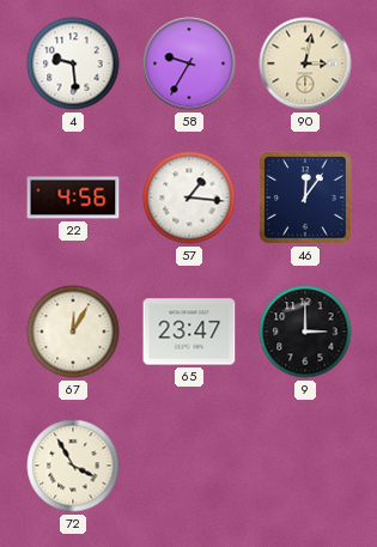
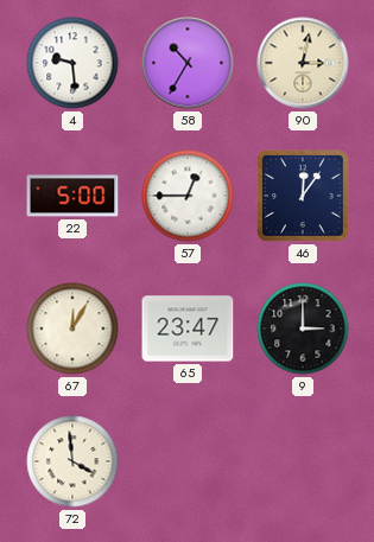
58: 9:35 -> 10:35
22: 4:56 -> 5:00
57: 1:16 -> 12:45
72: 3:55 -> 3:59
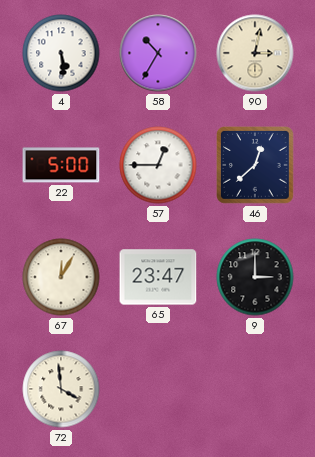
4: 9:29 -> 5:29
46: 12:06 -> 12:38
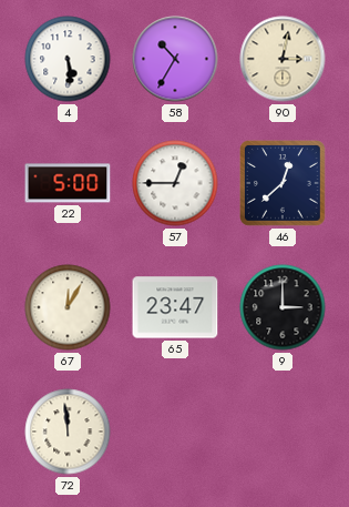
72: 3:59 -> 11:59
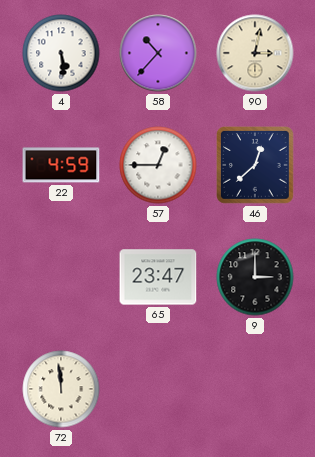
58: 10:35 -> 10:37
22: 5:00 -> 4:59
67: 12:05 -> none
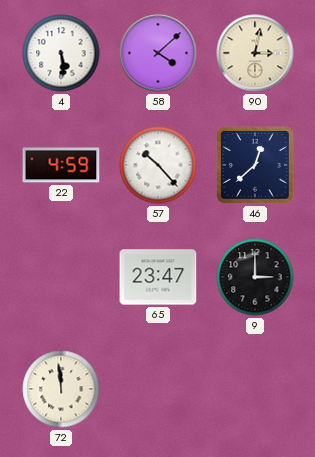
58: 10:37 -> 4:08
57: 12:45 -> 10:23
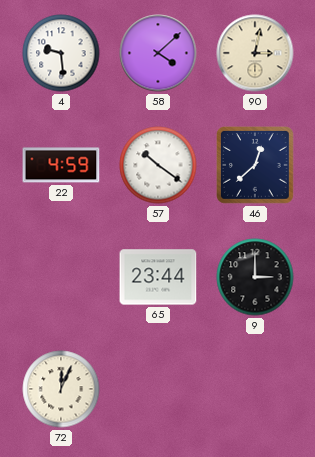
4: 5:29 -> 9:29
57: 10:23 -> 10:21
65: 23:47 -> 23:44
72: 11:59 -> 12:04
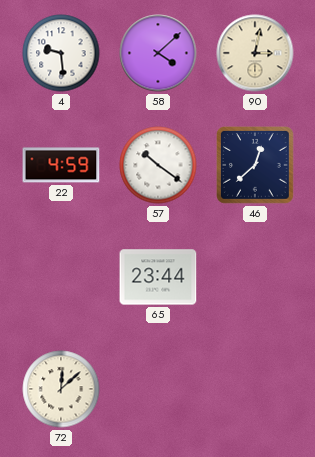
9: 3:00 -> none
72: 12:04 -> 12:08
